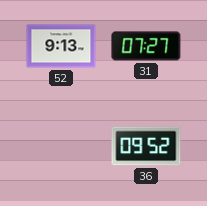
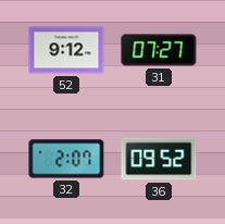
52: 9:13 -> 9:12
32: none -> 2:07
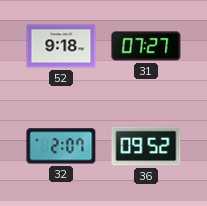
52: 9:12 -> 9:18
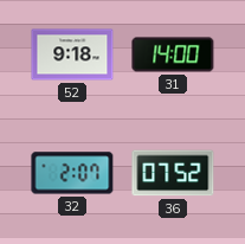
31: 07:27 -> 14:00
36: 09:52 -> 07:52
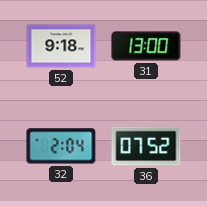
31: 14:00 -> 13:00
32: 2:07 -> 2:04
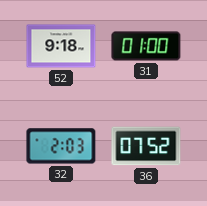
31: 13:00 -> 01:00
32: 2:04 -> 2:03
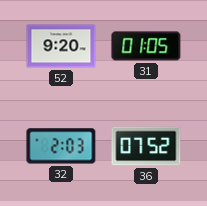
52: 9:18 -> 9:20
31: 01:00 -> 01:05
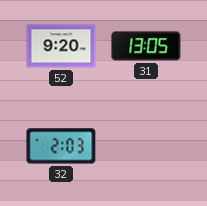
31: 01:05 -> 13:05
36: 07:52 -> none
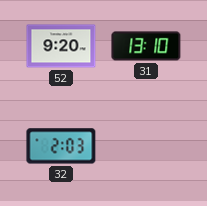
31: 13:05 -> 13:10
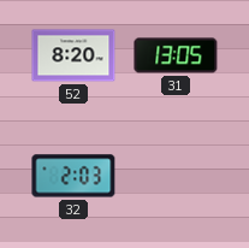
52: 9:20 -> 8:20
31: 13:10 -> 13:05
